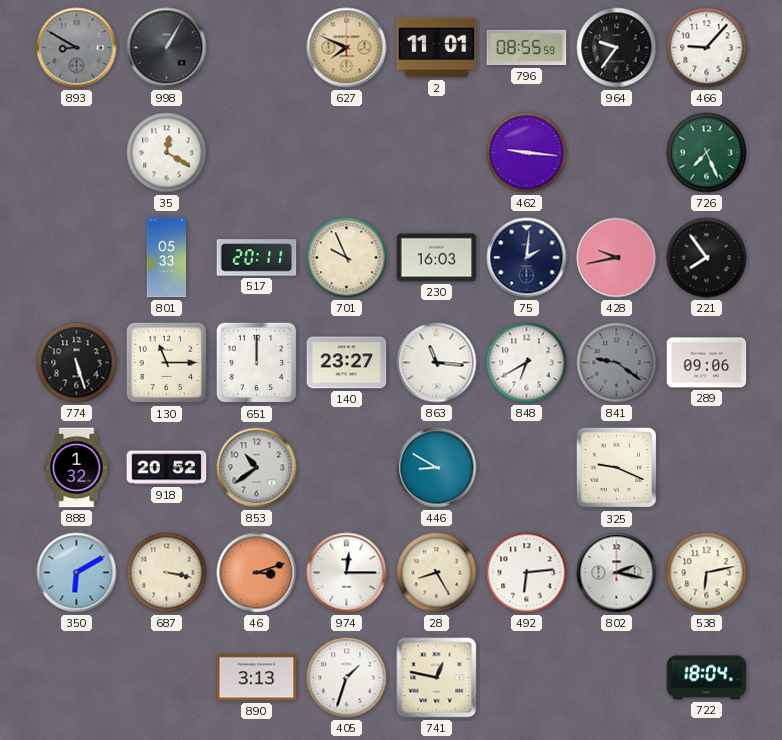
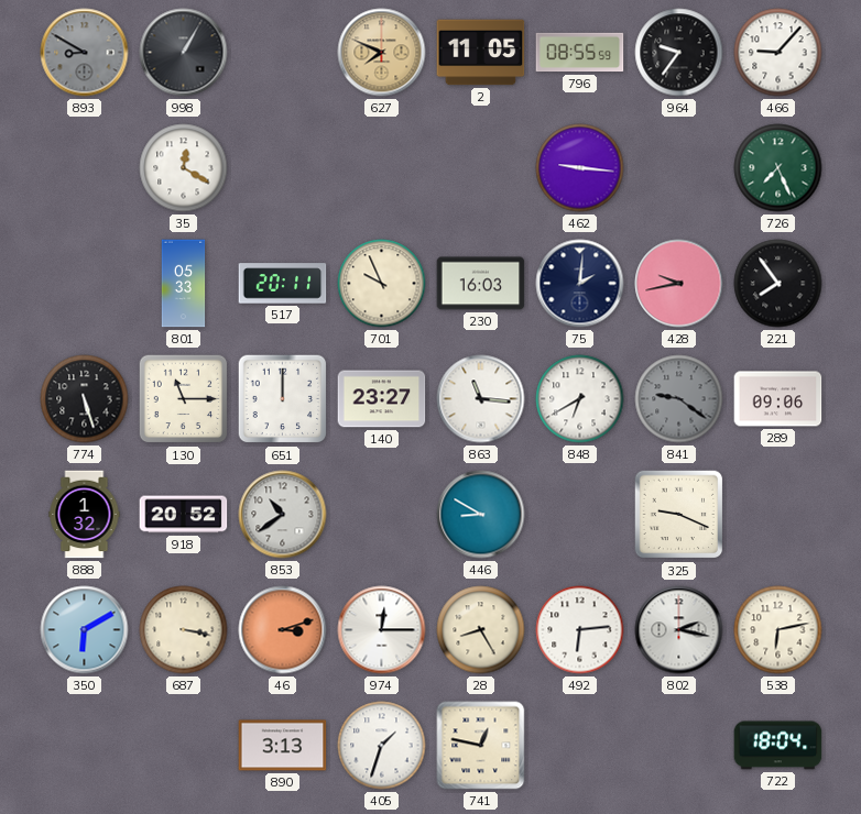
2: 11:01 -> 11:05
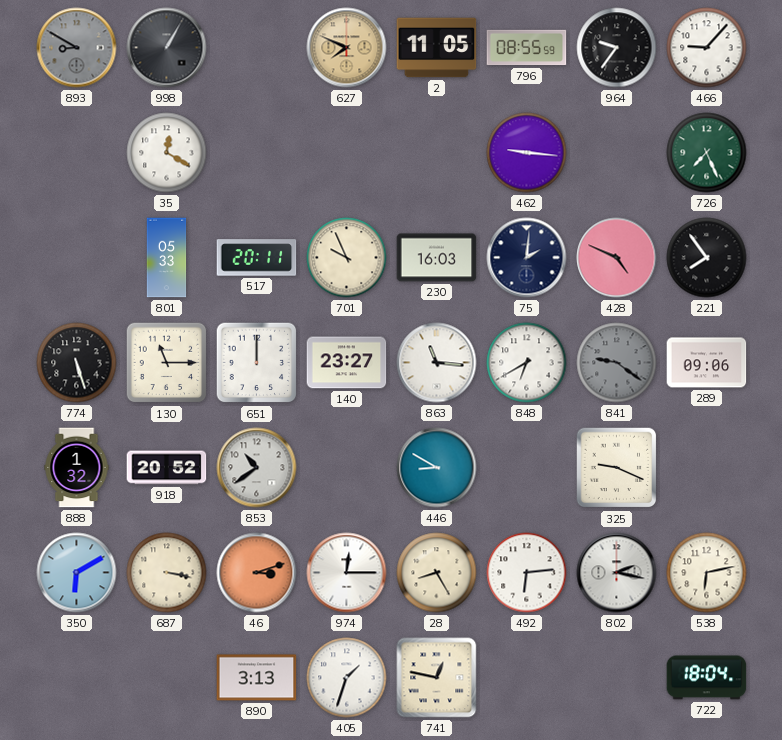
428: 9:43 -> 4:49
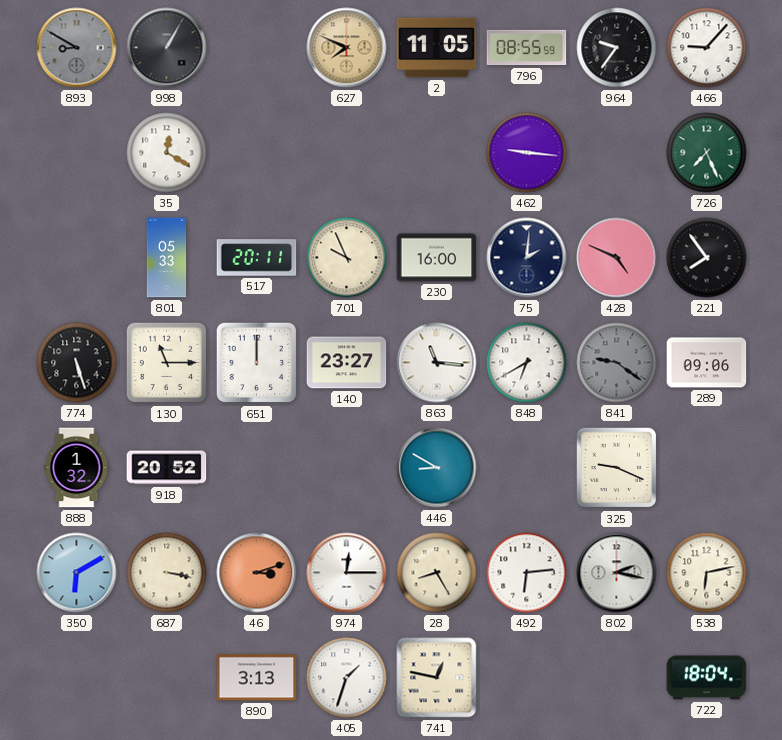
230: 16:03 -> 16:00
853: 10:39 -> none
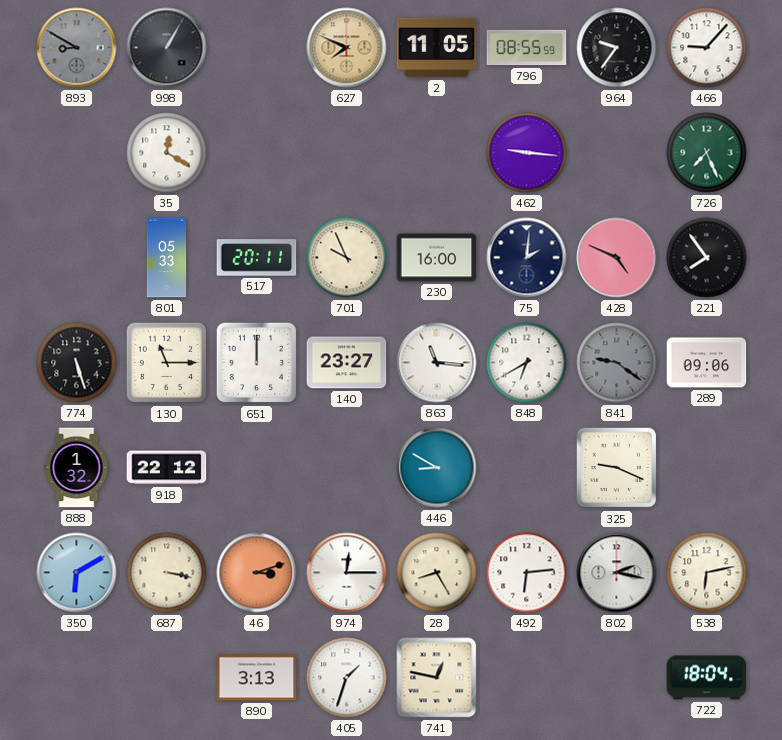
918: 20:52 -> 22:12
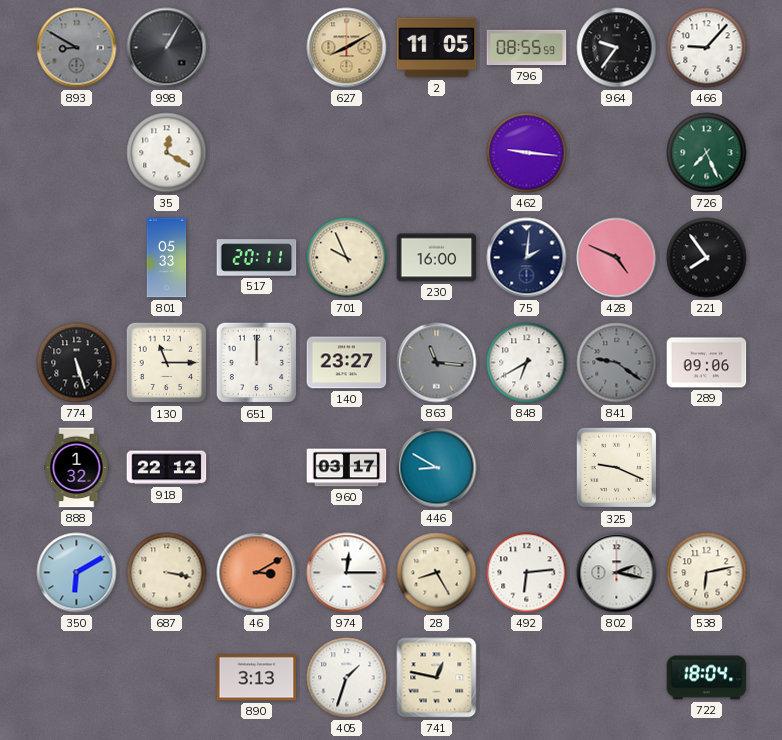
627: 7:49 -> 8:10
863 dial: white -> grey
960: none -> 03:17
46: 3:12 -> 3:10
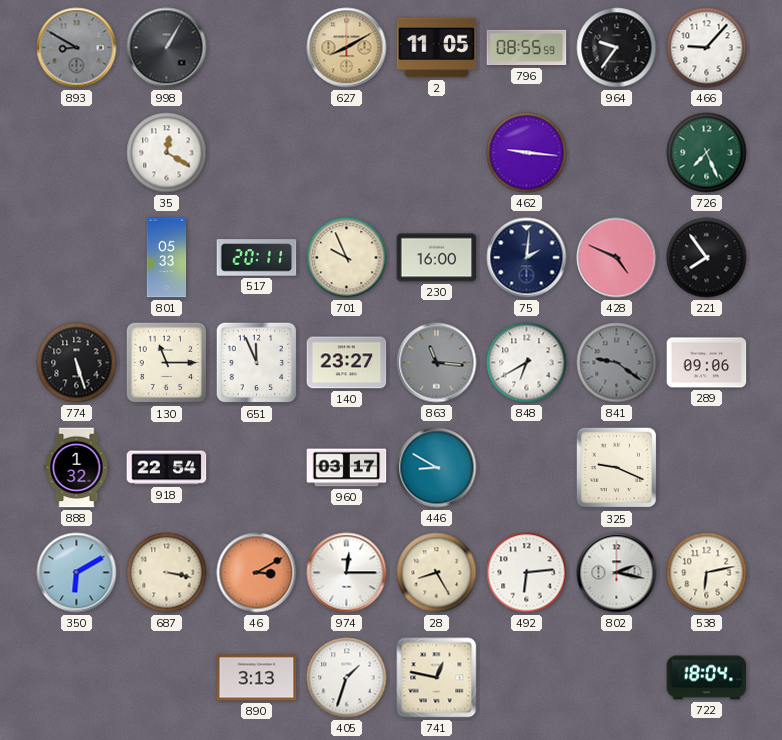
651: 12:00 -> 11:56
918: 22:12 -> 22:54
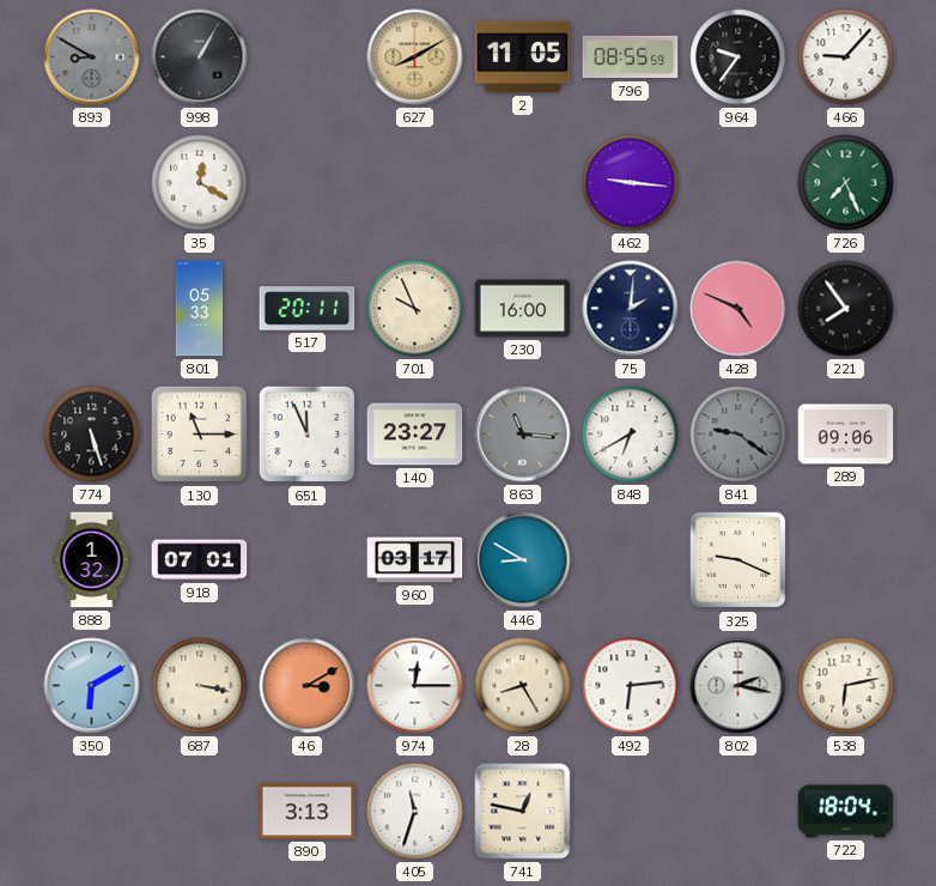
918: 22:54 -> 07:01
405: 1:33 -> 11:33
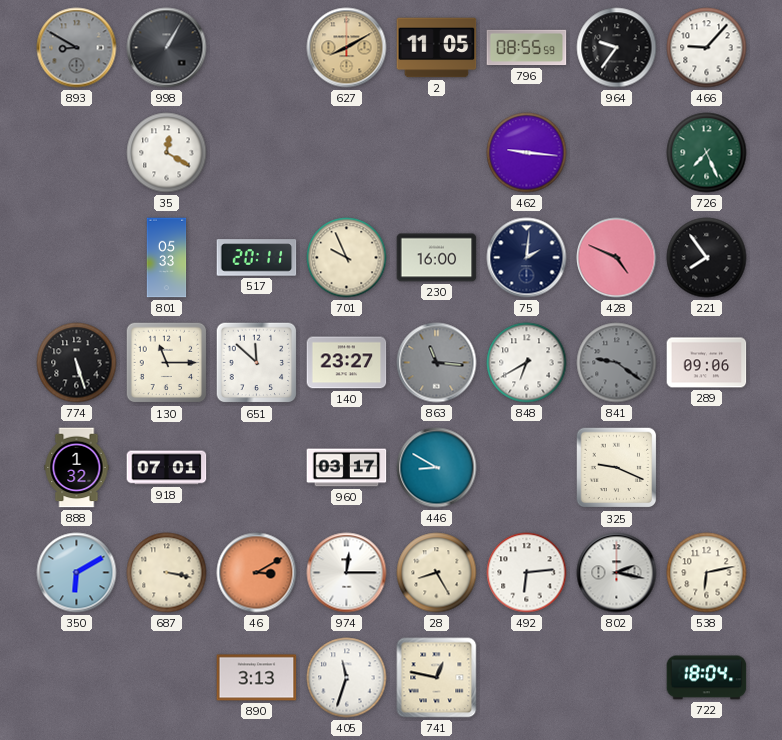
651: 11:56 -> 11:52
